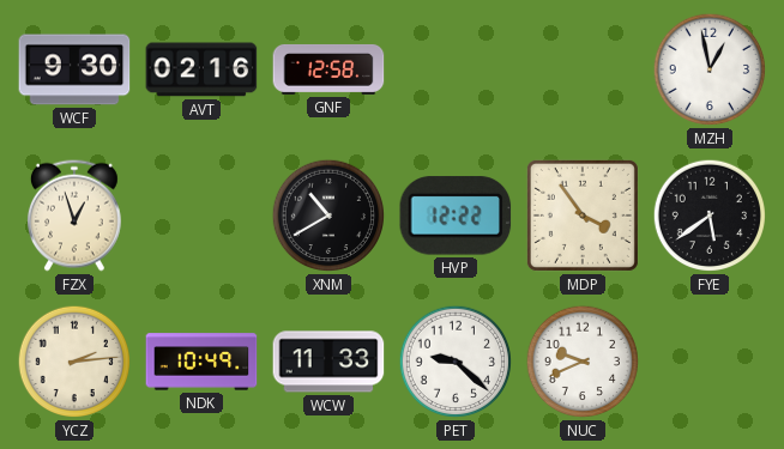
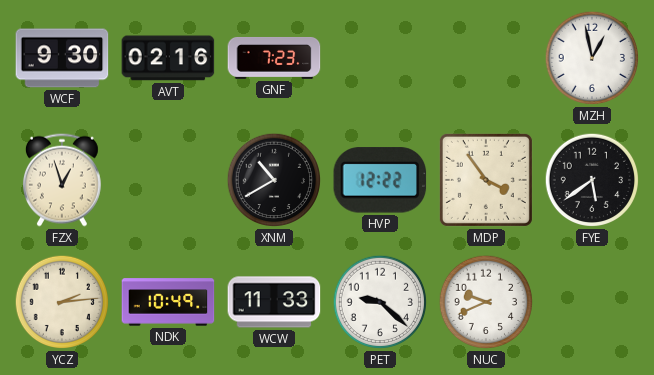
GNF: 12:58 -> 7:23
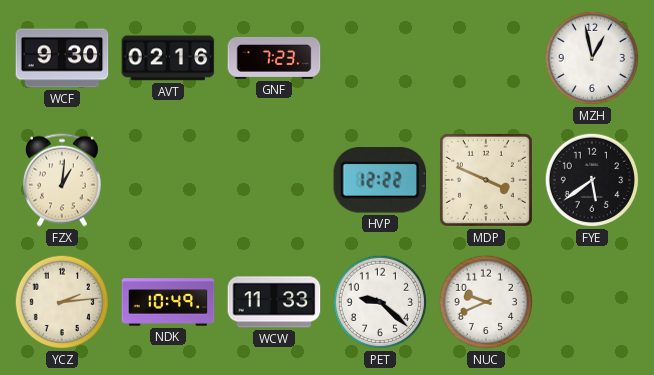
FZX: 12:57 -> 1:01
XNM: 10:40 -> none
MDP: 3:54 -> 3:49
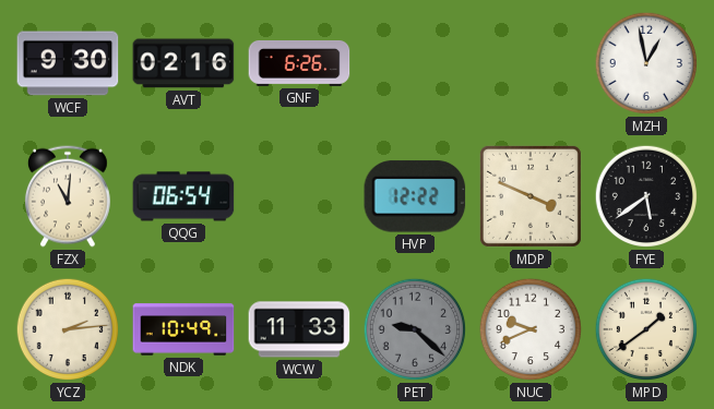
GNF: 7:23 -> 6:26
FZX: 1:01 -> 11:01
QQG: none -> 06:54
PET dial: white -> grey
MPD: none -> 1:39
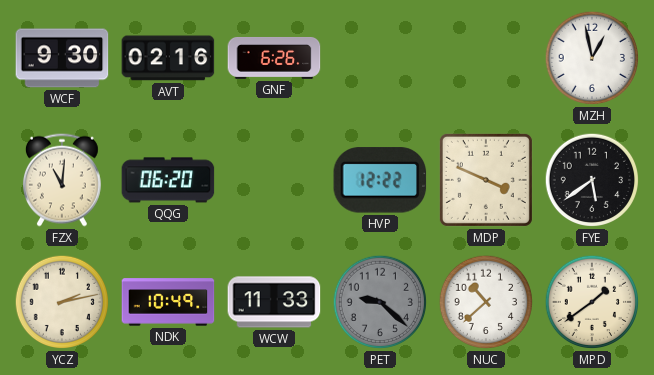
QQG: 06:54 -> 06:20
YCZ: 2:14 -> 2:13
NUC: 9:41 -> 10:38
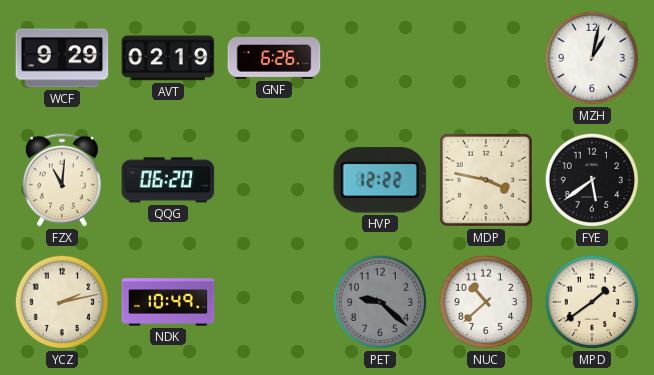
WCF: 9:30 -> 9:29
AVT: 02:16 -> 02:19
MZH: 12:58 -> 1:02
MDP: 3:49 -> 3:47
WCW: 11:33 -> none
